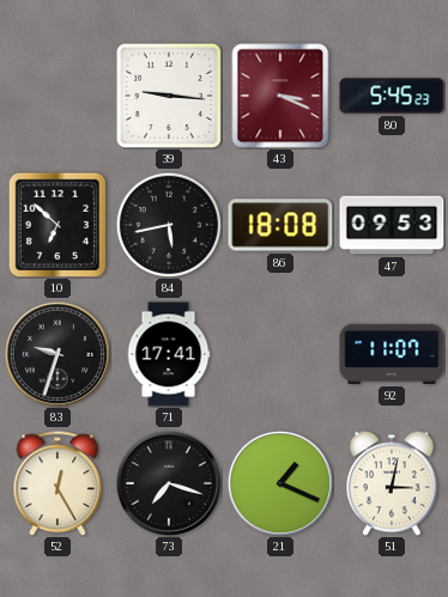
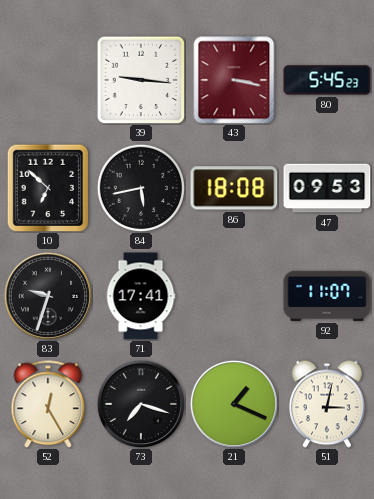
43: 3:19 -> 3:17
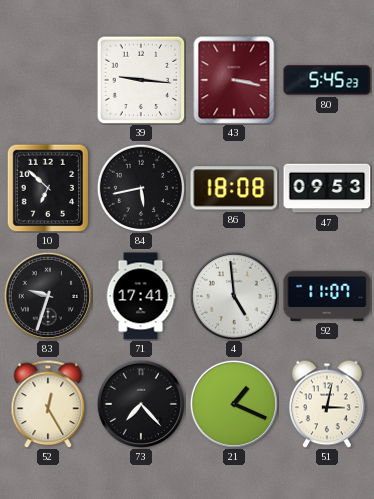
4: none -> 4:59
73: 7:18 -> 7:23
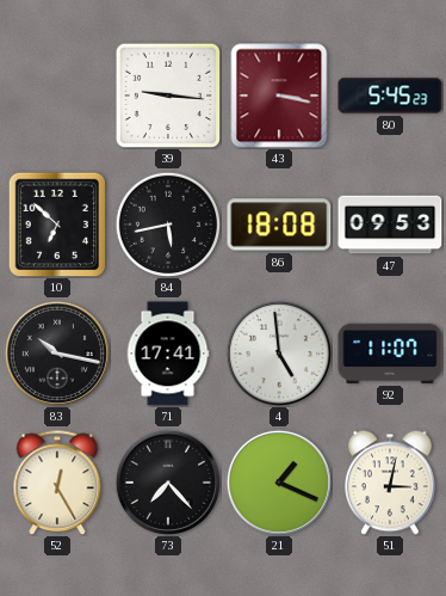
83: 9:33 -> 10:17
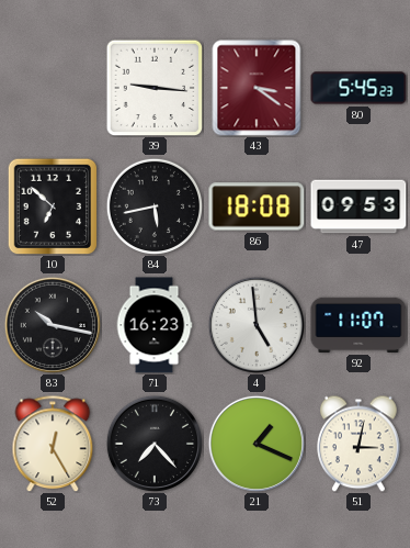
43: 3:17 -> 3:21
71: 17:41 -> 16:23
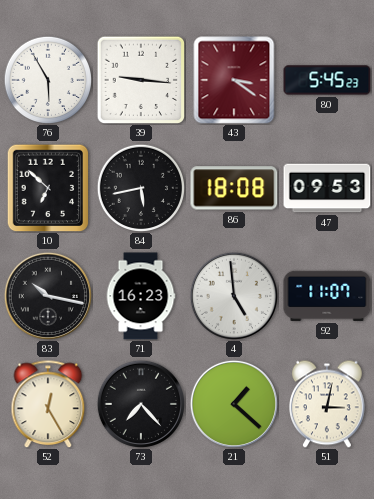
76: none -> 5:55
21: 1:19 -> 1:22
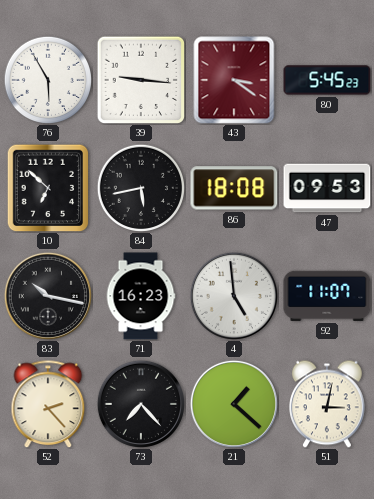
52: 12:25 -> 2:23
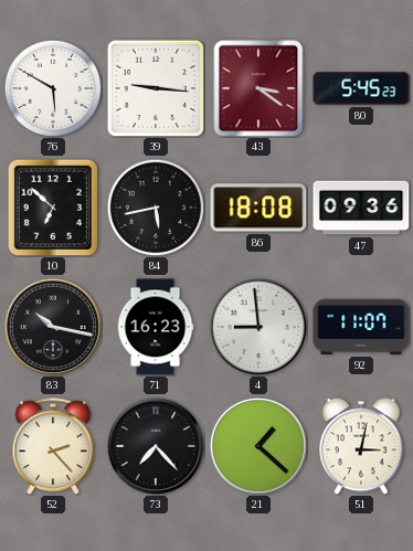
76: 5:55 -> 5:50
47: 09:53 -> 09:36
4: 4:59 -> 8:59
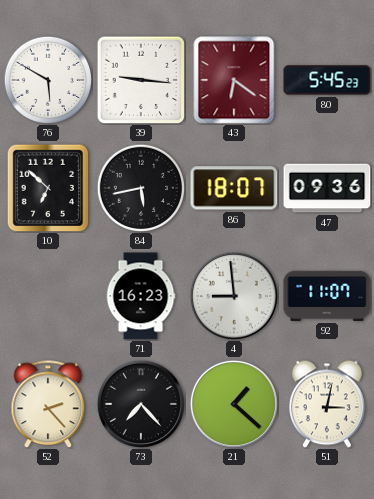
43: 3:21 -> 6:21
86: 18:08 -> 18:07
83: 10:17 -> none
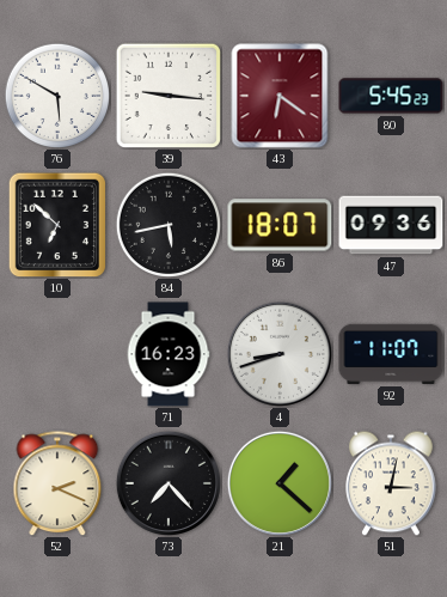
4: 8:59 -> 8:42
52: 2:23 -> 2:19
